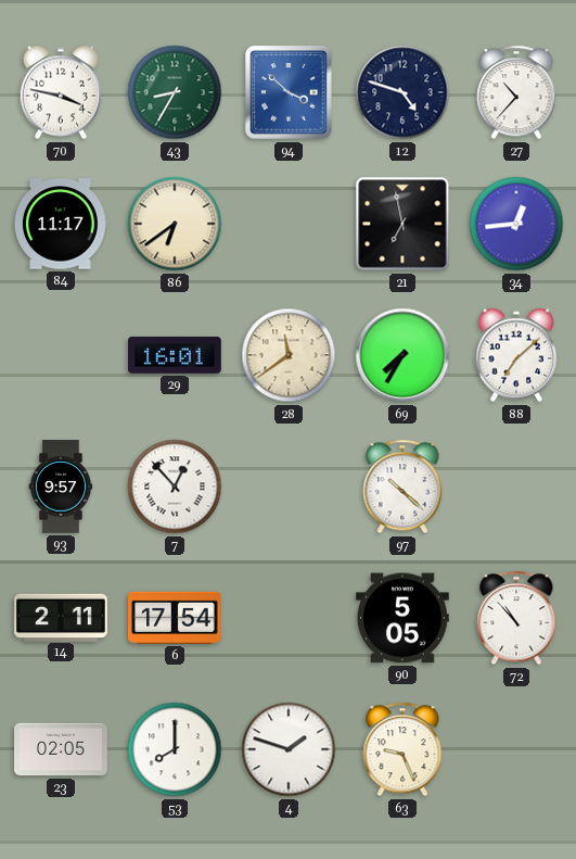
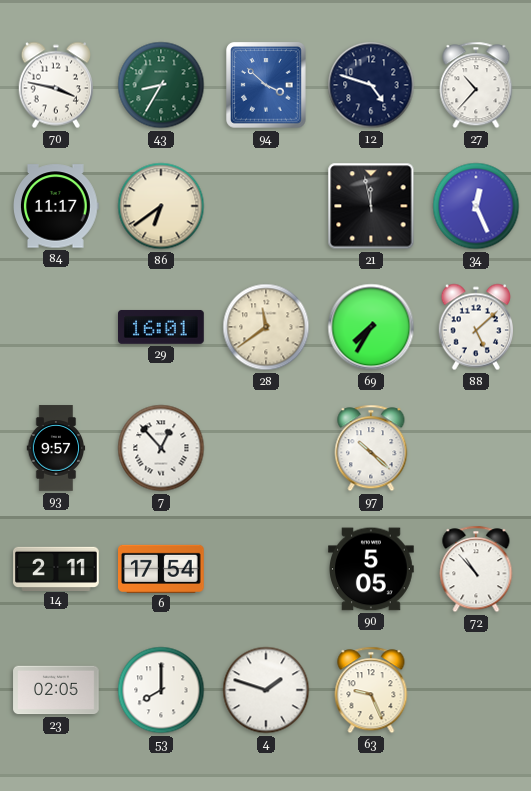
21: 6:58 -> 11:58
34: 12:44 -> 12:26
88: 7:08 -> 5:08
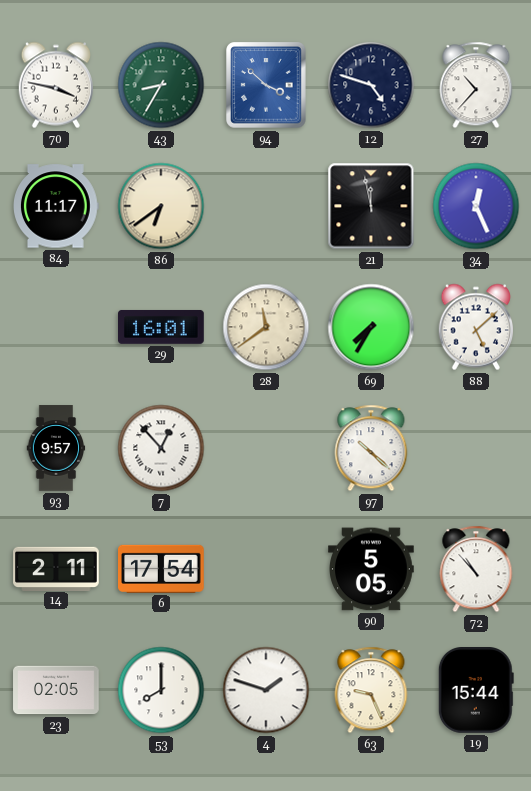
19: none -> 15:44
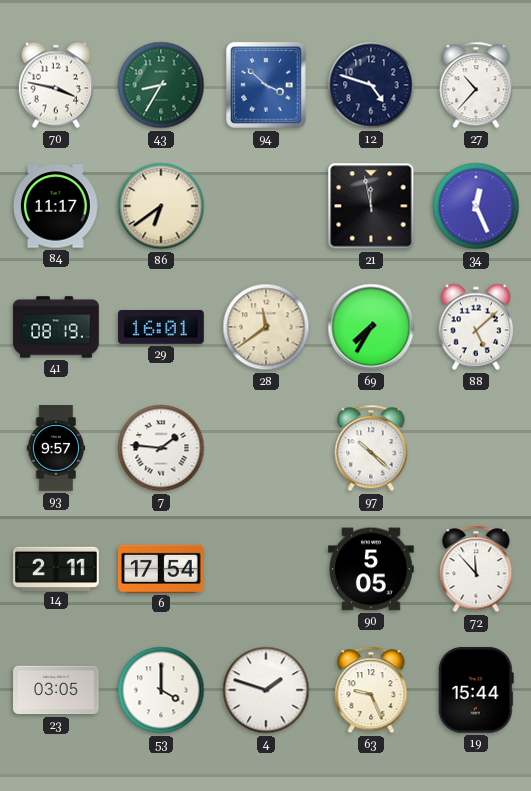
41: none -> 08:19
7: 12:53 -> 1:46
72: 10:53 -> 11:53
23: 02:05 -> 03:05
53: 8:00 -> 4:00
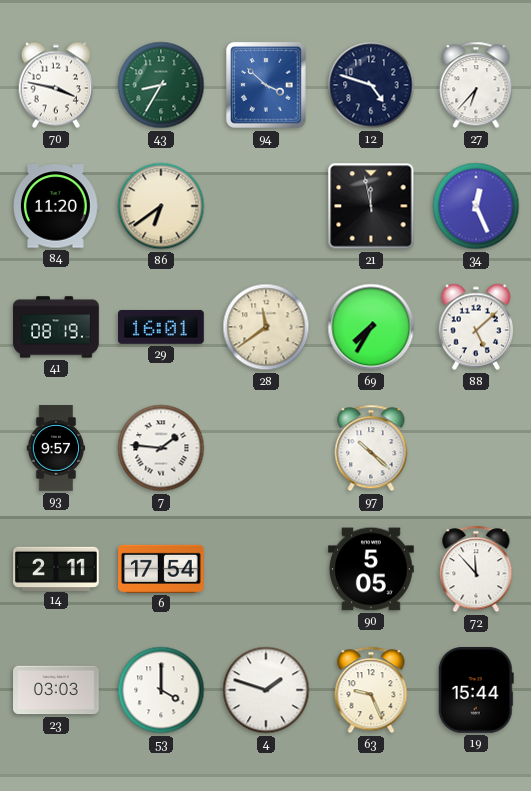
27: 10:37 -> 6:37
84: 11:17 -> 11:20
23: 03:05 -> 03:03
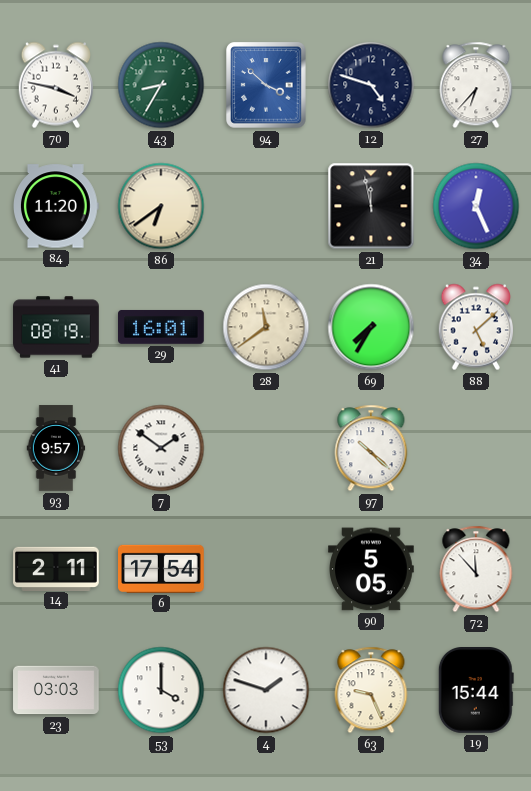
7: 1:46 -> 1:51
